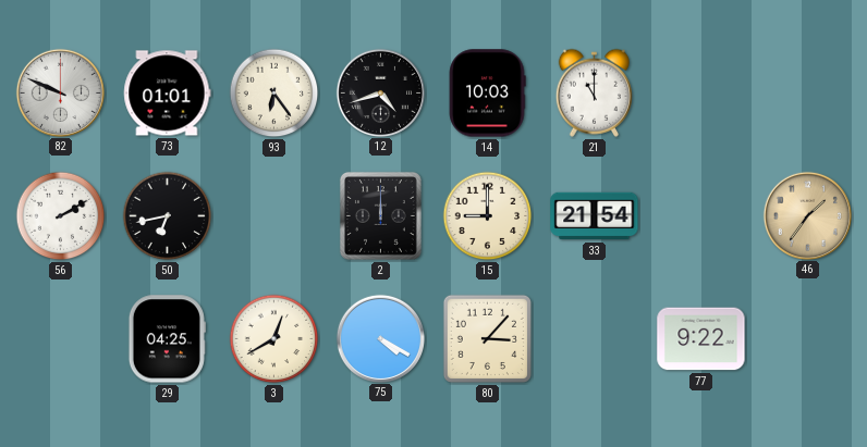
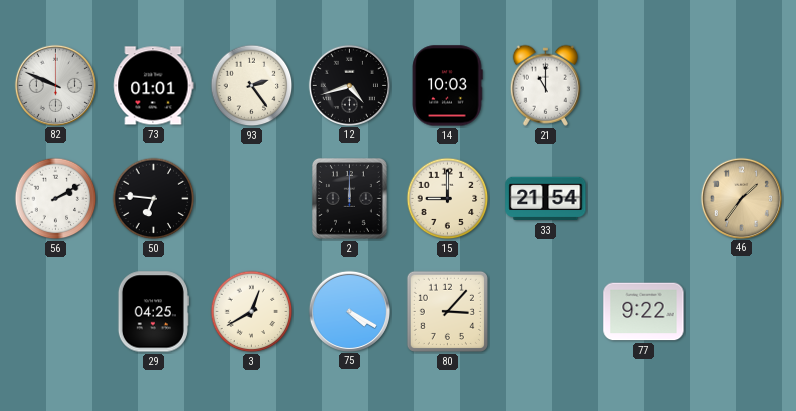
93: 6:24 -> 2:24
50: 6:43 -> 6:46
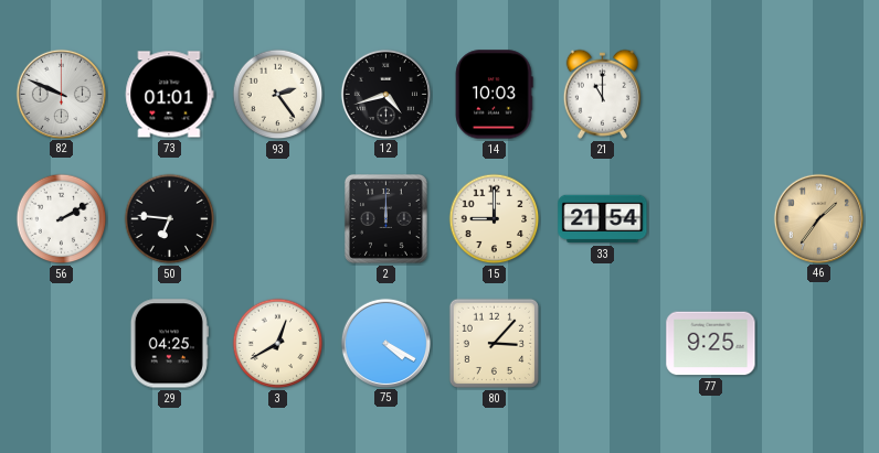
77: 9:22 -> 9:25
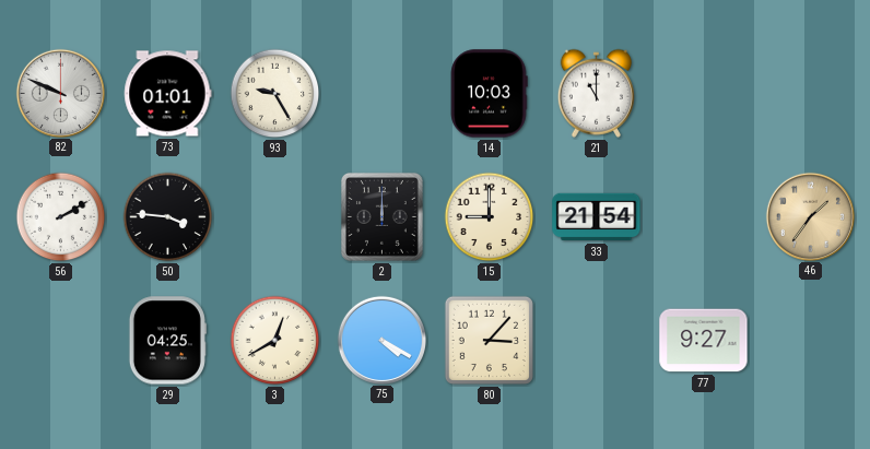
93: 2:24 -> 9:25
12: 4:42 -> none
50: 6:46 -> 3:46
77: 9:25 -> 9:27
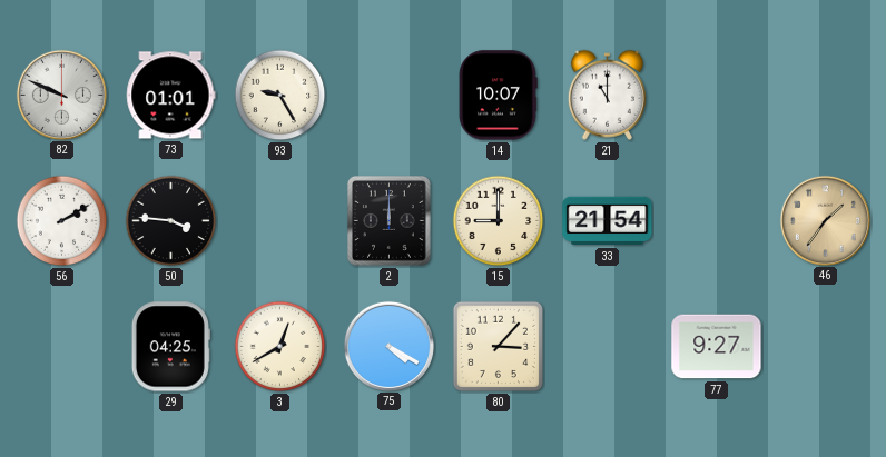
14: 10:03 -> 10:07
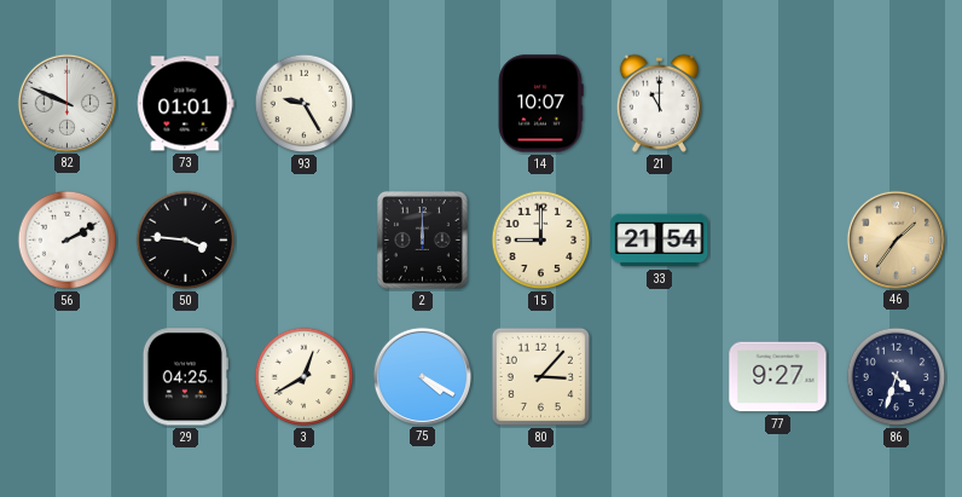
86: none -> 4:33
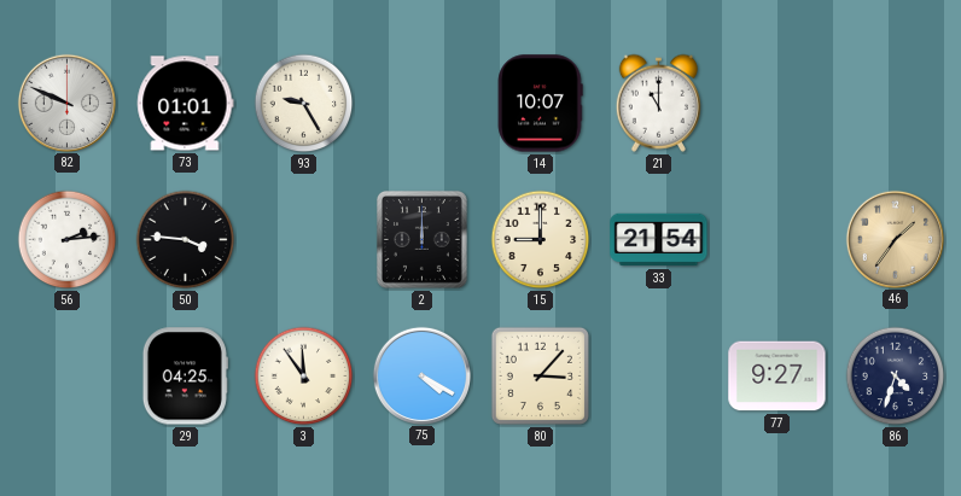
56: 2:10 -> 2:14
3: 12:40 -> 11:54
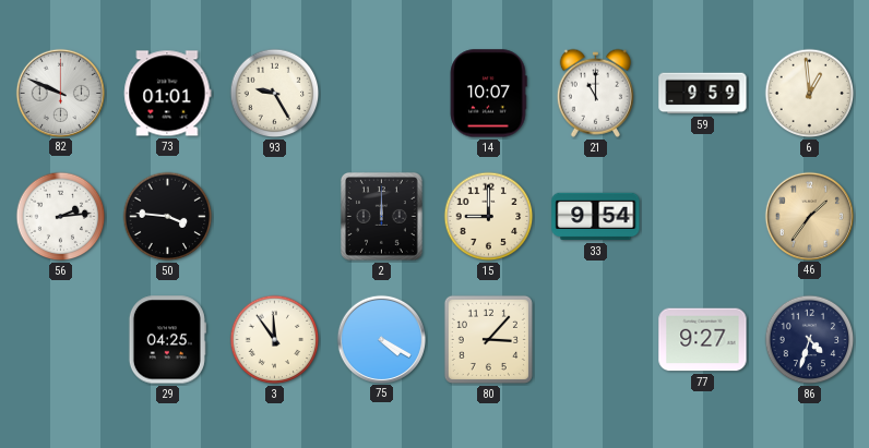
59: none -> 9:59
6: none -> 12:59
33: 21:54 -> 9:54
